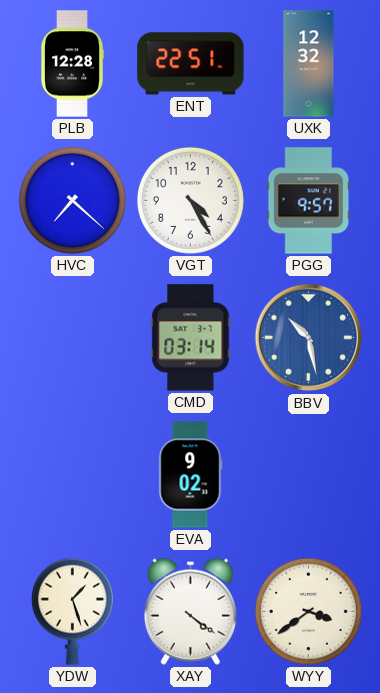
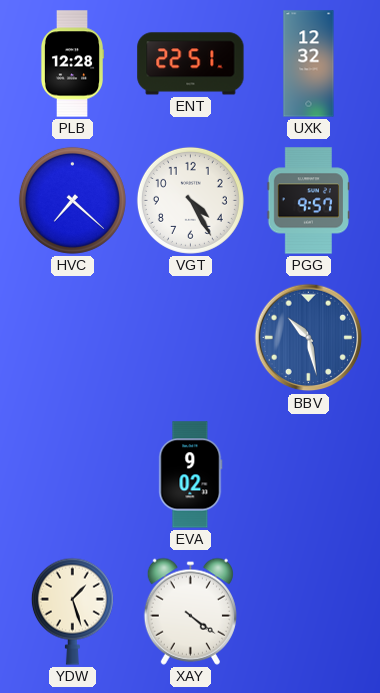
CMD: 03:14 -> none
WYY: 3:39 -> none
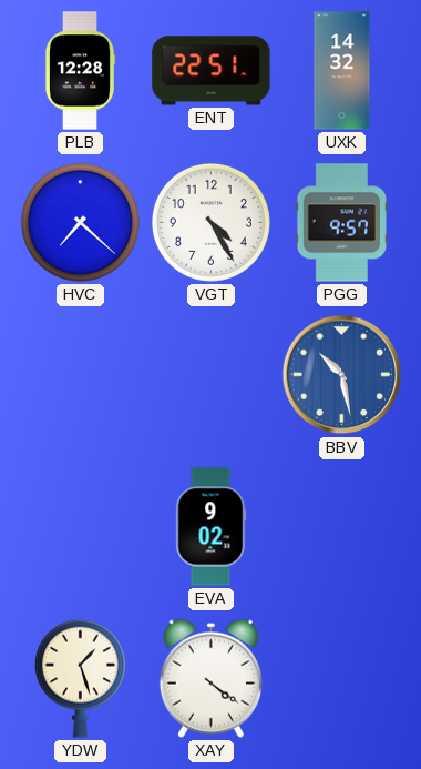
UXK: 12:32 -> 14:32
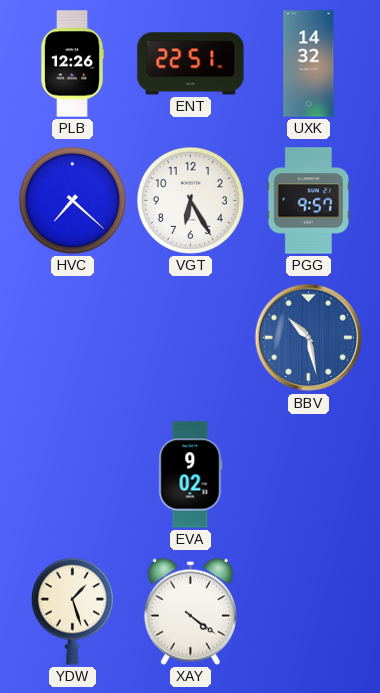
PLB: 12:28 -> 12:26
VGT: 4:25 -> 6:25
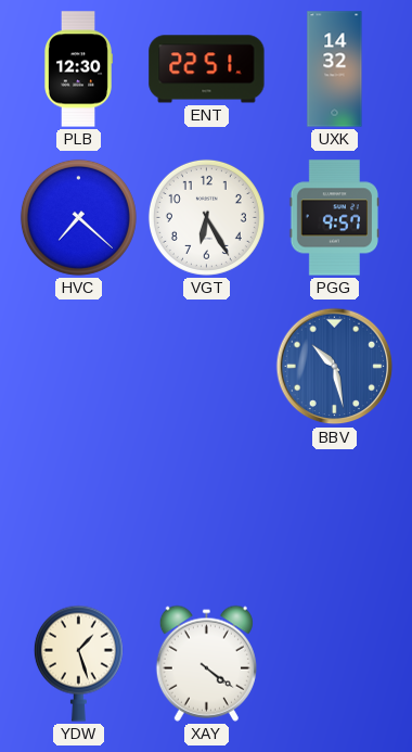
PLB: 12:26 -> 12:30
EVA: 9:02 -> none
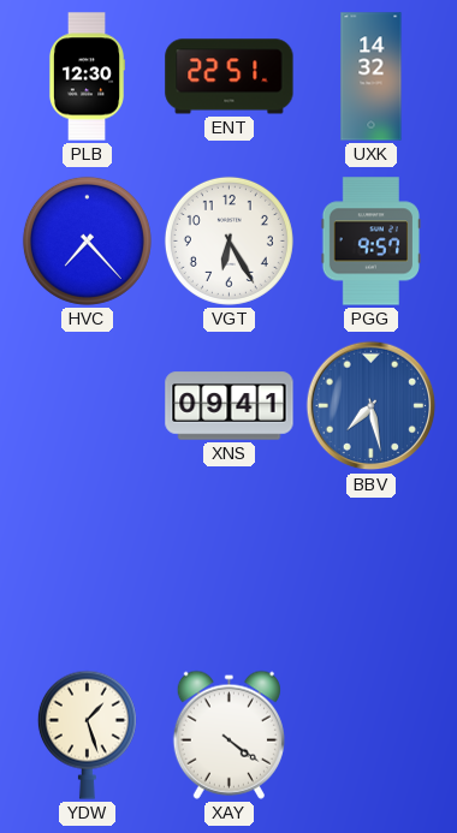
HVC: 7:22 -> 7:23
XNS: none -> 09:41
BBV: 10:28 -> 7:28
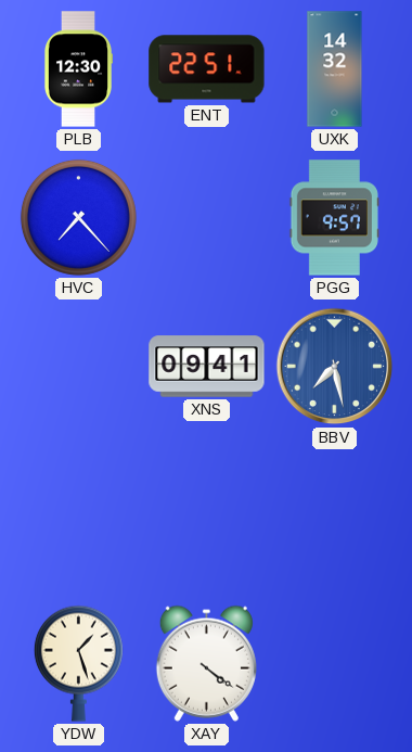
VGT: 6:25 -> none
